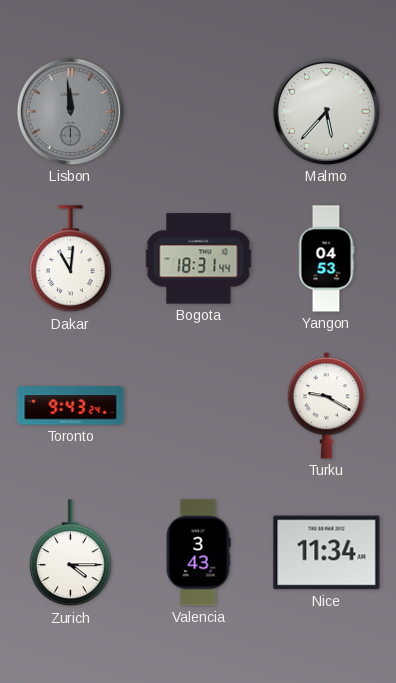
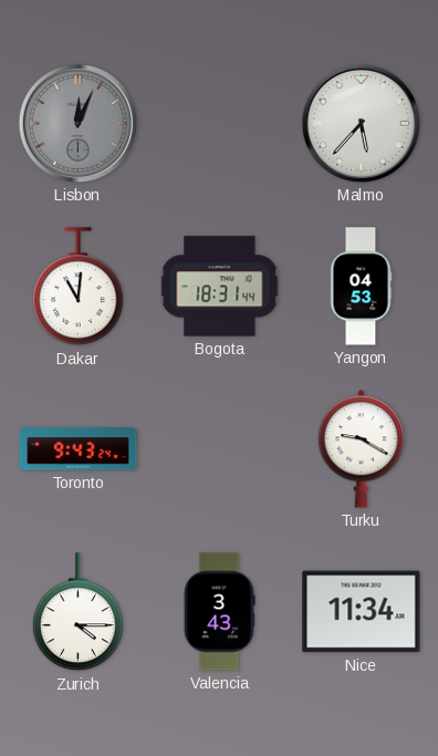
Lisbon: 11:59 -> 12:04
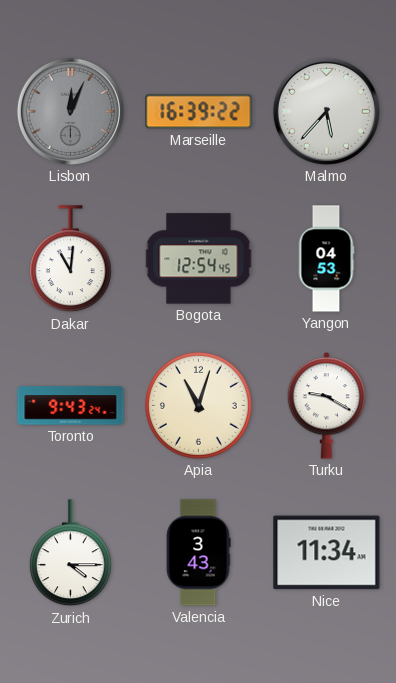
Marseille: none -> 16:39
Bogota: 18:31 -> 12:54
Apia: none -> 11:03
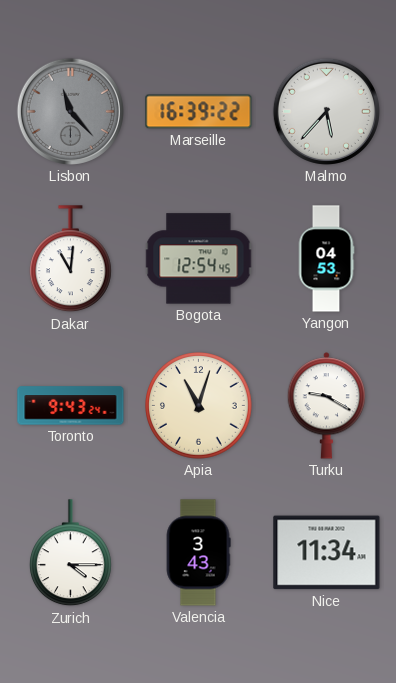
Lisbon: 12:04 -> 11:23
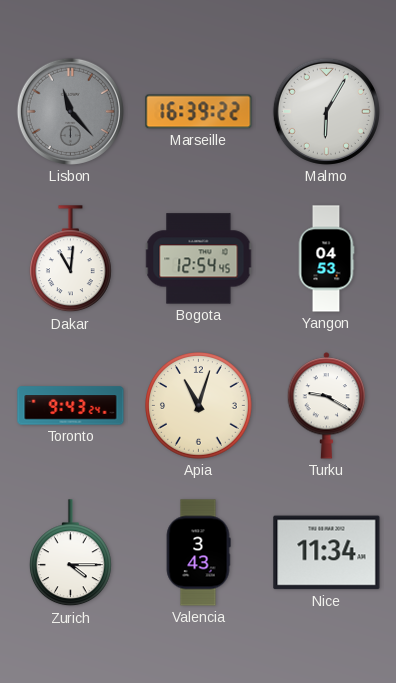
Malmo: 5:37 -> 6:05
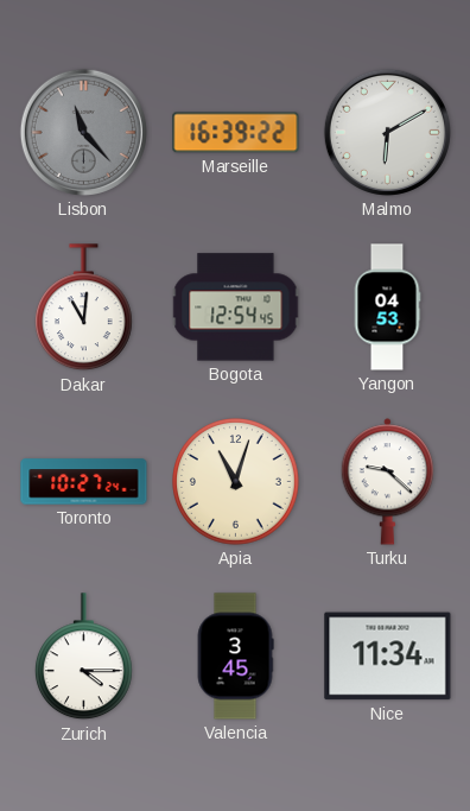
Malmo: 6:05 -> 6:10
Toronto: 9:43 -> 10:27
Turku: 9:20 -> 9:22
Valencia: 3:43 -> 3:45
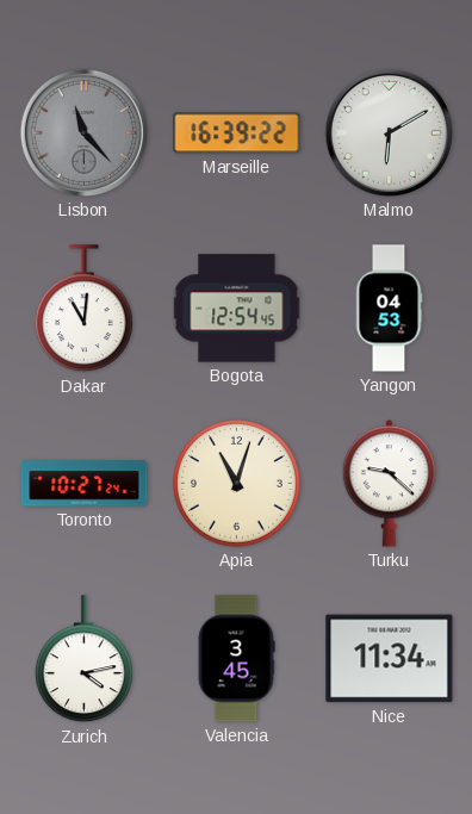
Zurich: 4:15 -> 4:13
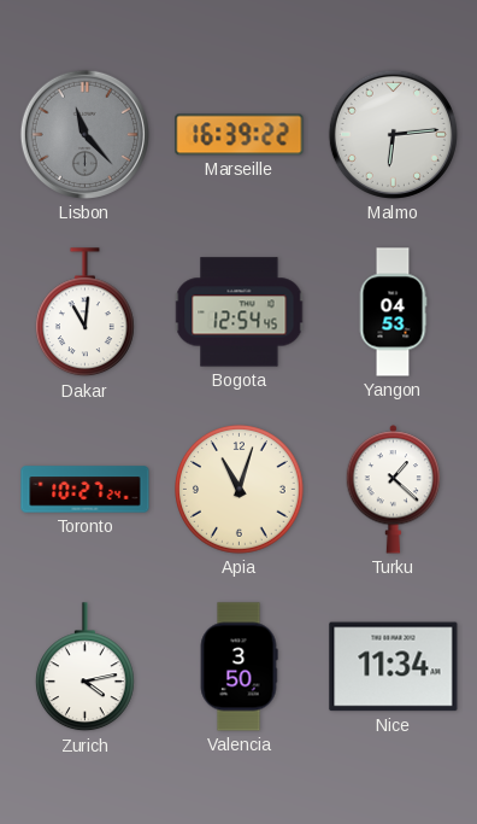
Malmo: 6:10 -> 6:14
Turku: 9:22 -> 1:22
Valencia: 3:45 -> 3:50
